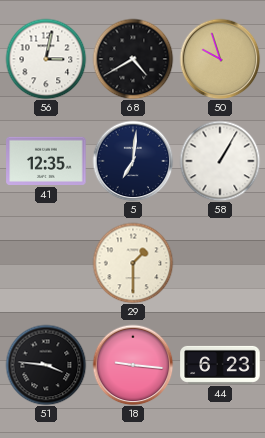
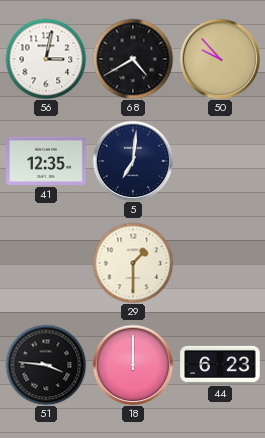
50: 9:57 -> 9:53
58: 1:05 -> none
18: 9:16 -> 12:00
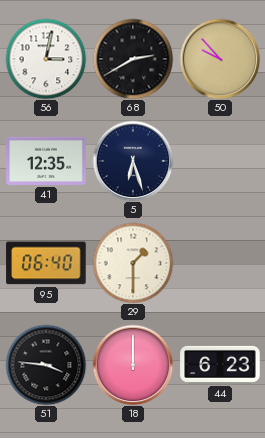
68: 4:40 -> 2:40
5: 7:01 -> 6:27
95: none -> 06:40
